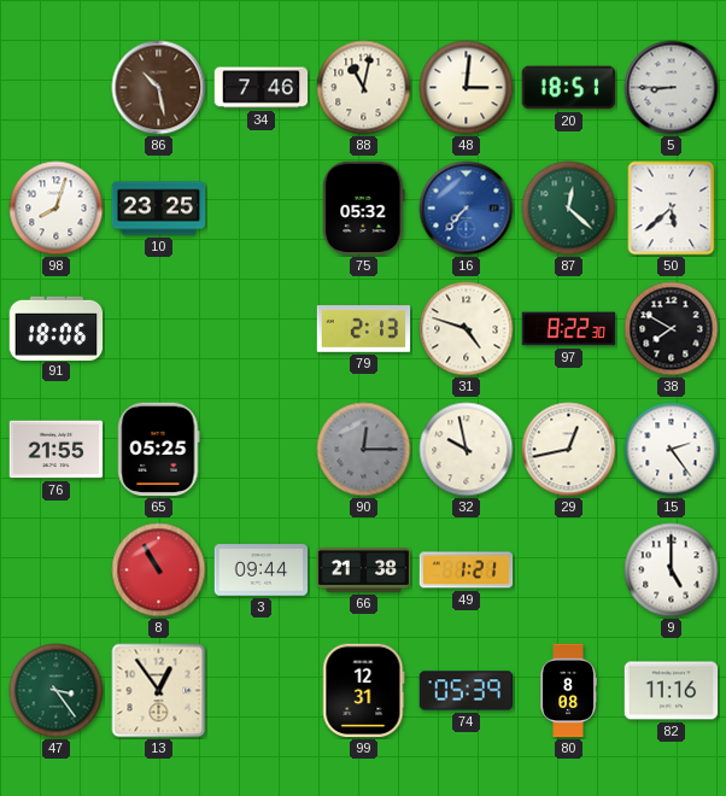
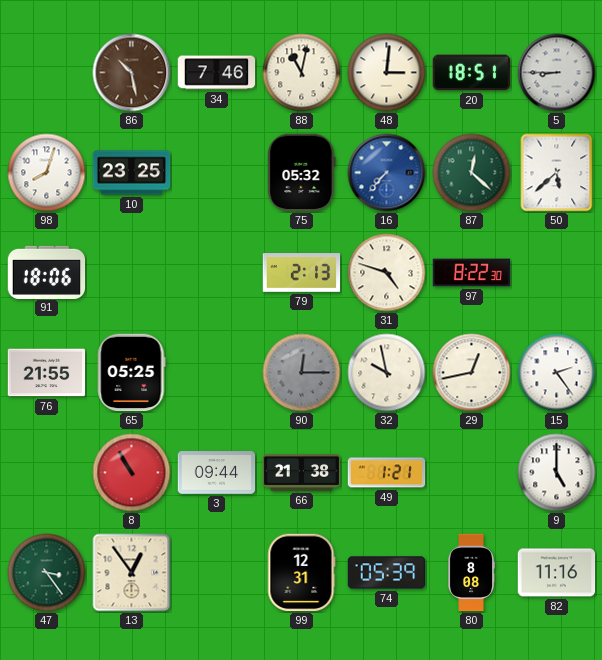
38: 7:50 -> none
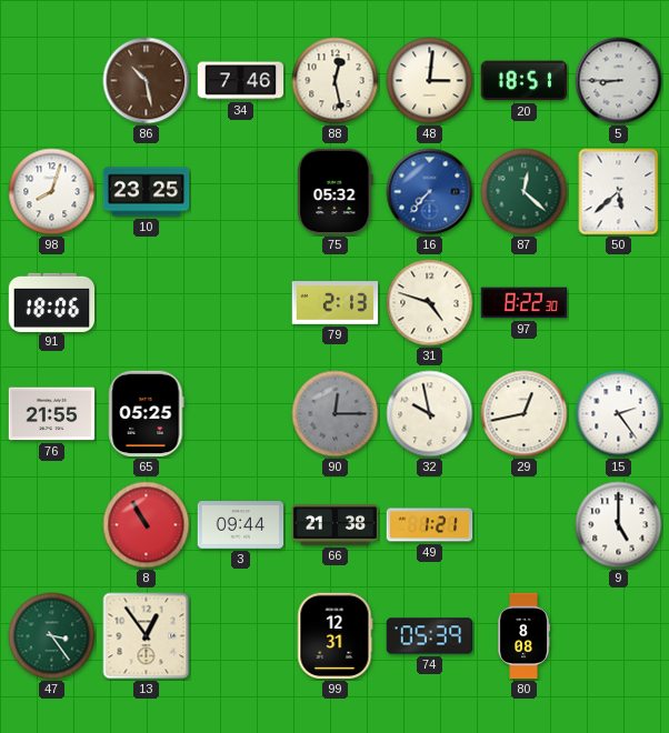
88: 11:02 -> 12:28
82: 11:16 -> none
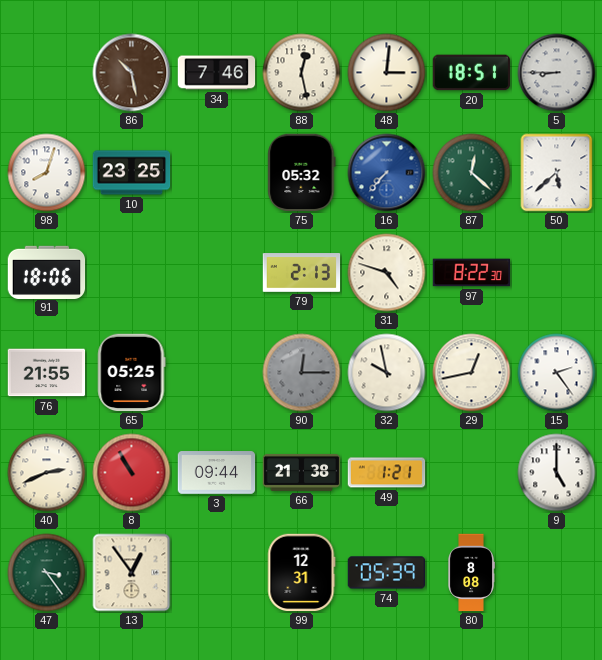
40: none -> 2:41
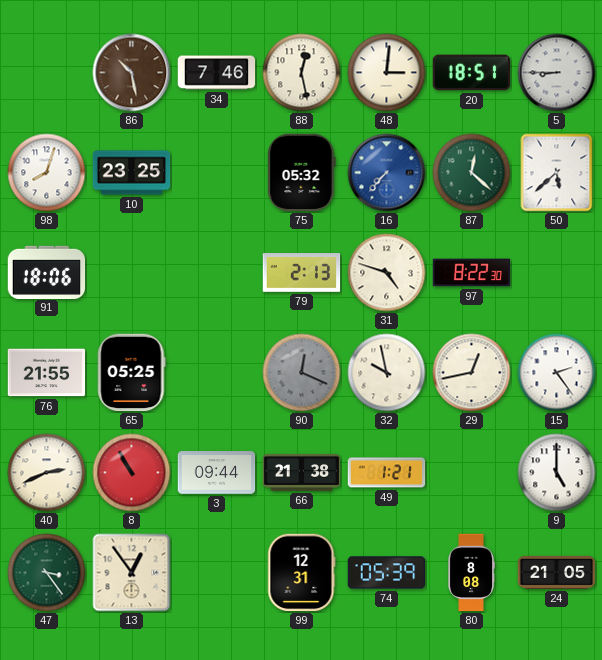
90: 12:15 -> 12:19
24: none -> 21:05
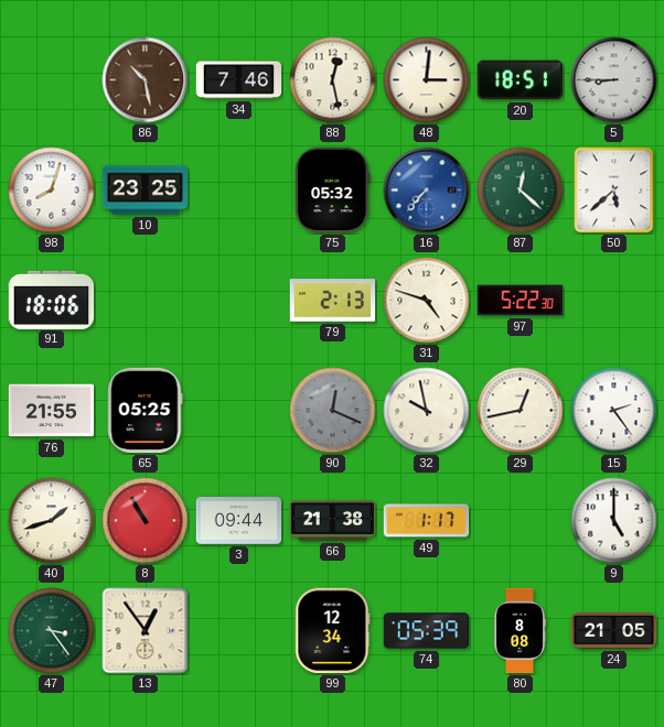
97: 8:22 -> 5:22
40: 2:41 -> 1:42
49: 1:21 -> 1:17
99: 12:31 -> 12:34
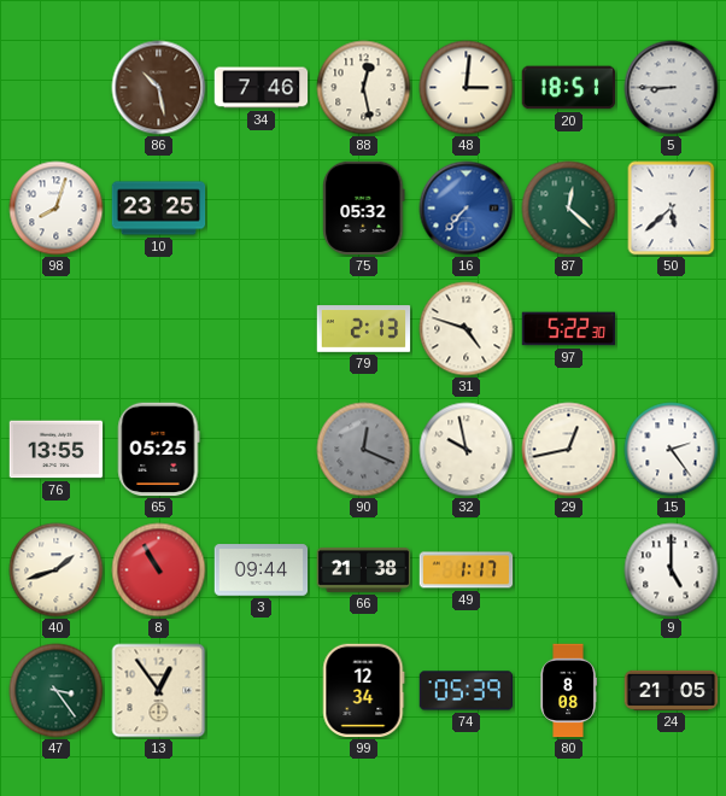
91: 18:06 -> none
76: 21:55 -> 13:55
